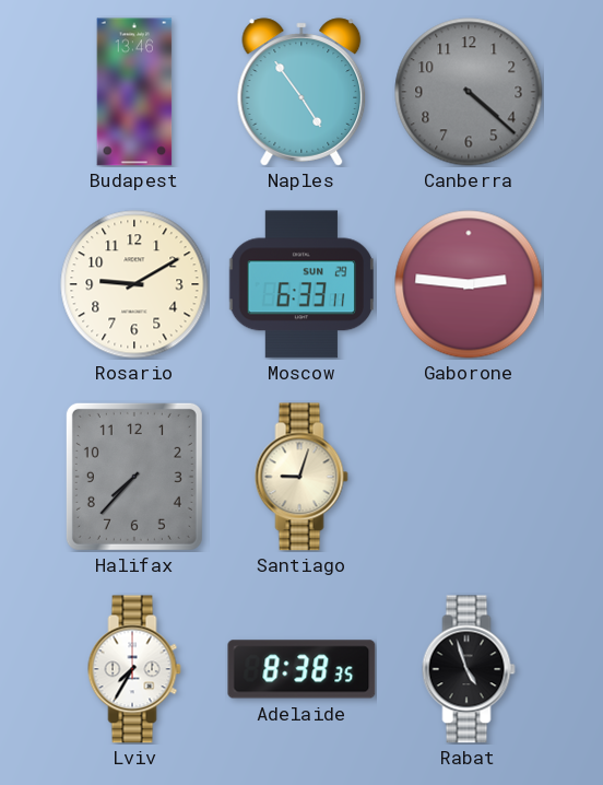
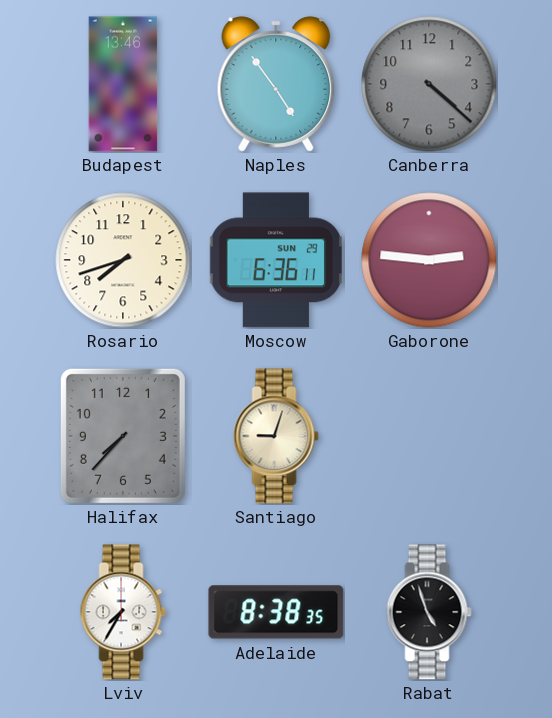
Rosario: 9:10 -> 7:42
Moscow: 6:33 -> 6:36
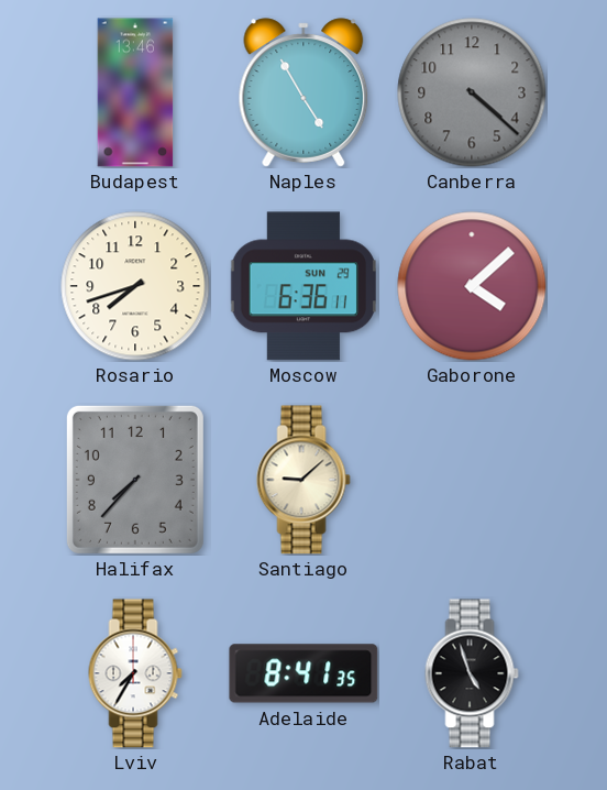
Naples: 4:54 -> 4:55
Gaborone: 2:46 -> 4:08
Santiago: 9:03 -> 9:08
Adelaide: 8:38 -> 8:41
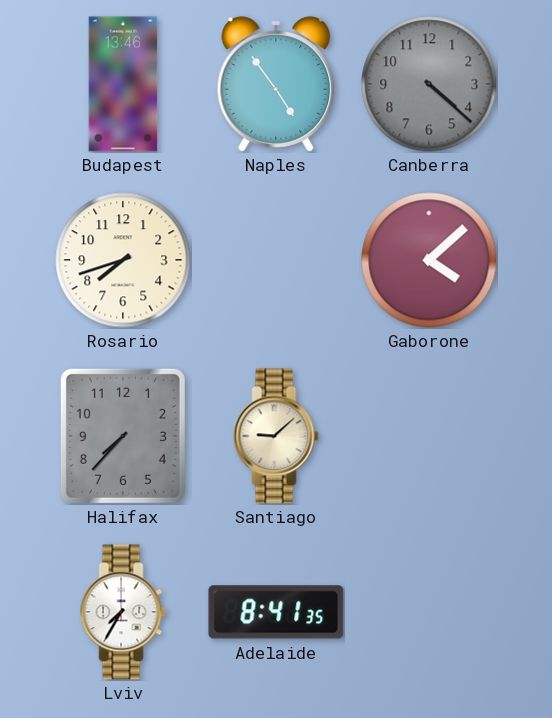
Naples: 4:55 -> 4:54
Moscow: 6:36 -> none
Rabat: 4:57 -> none
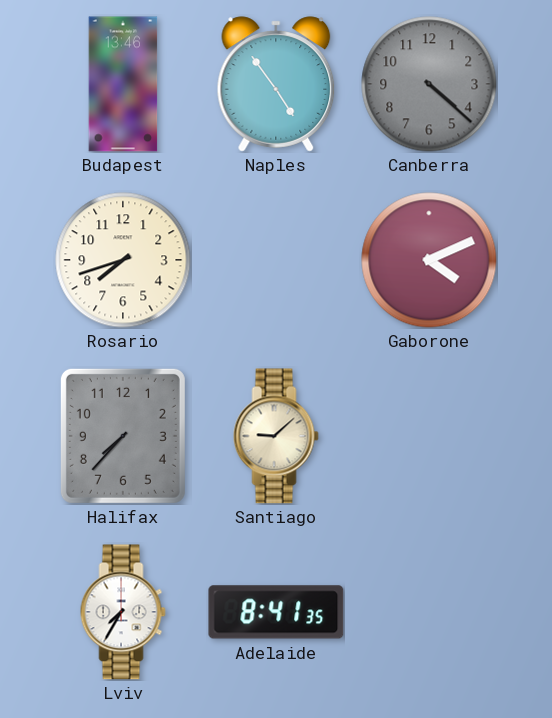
Gaborone: 4:08 -> 4:11
